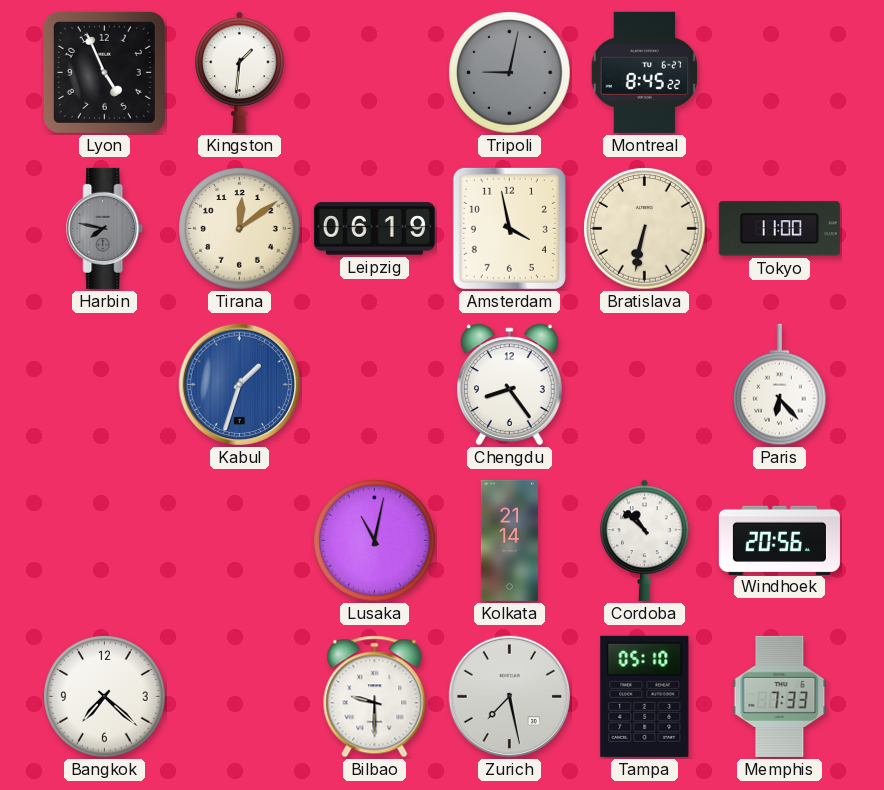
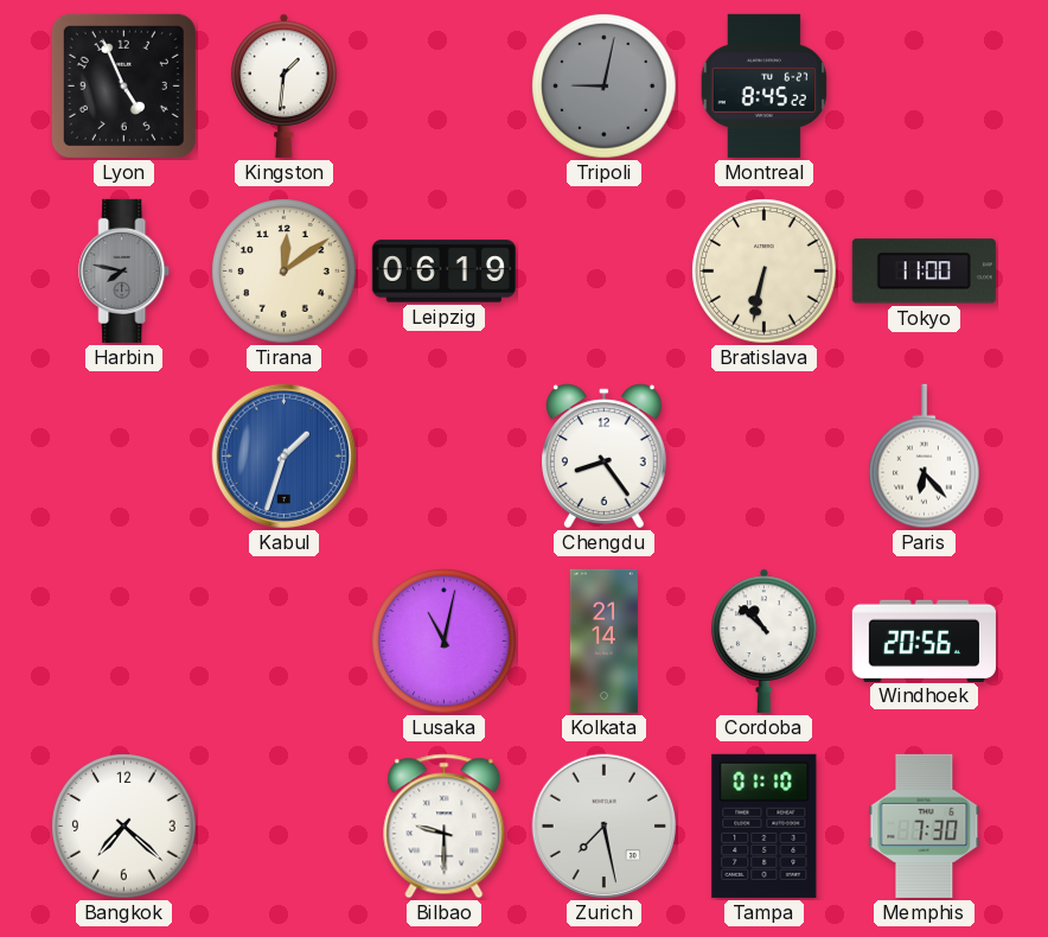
Amsterdam: 3:58 -> none
Tampa: 05:10 -> 01:10
Memphis: 7:33 -> 7:30
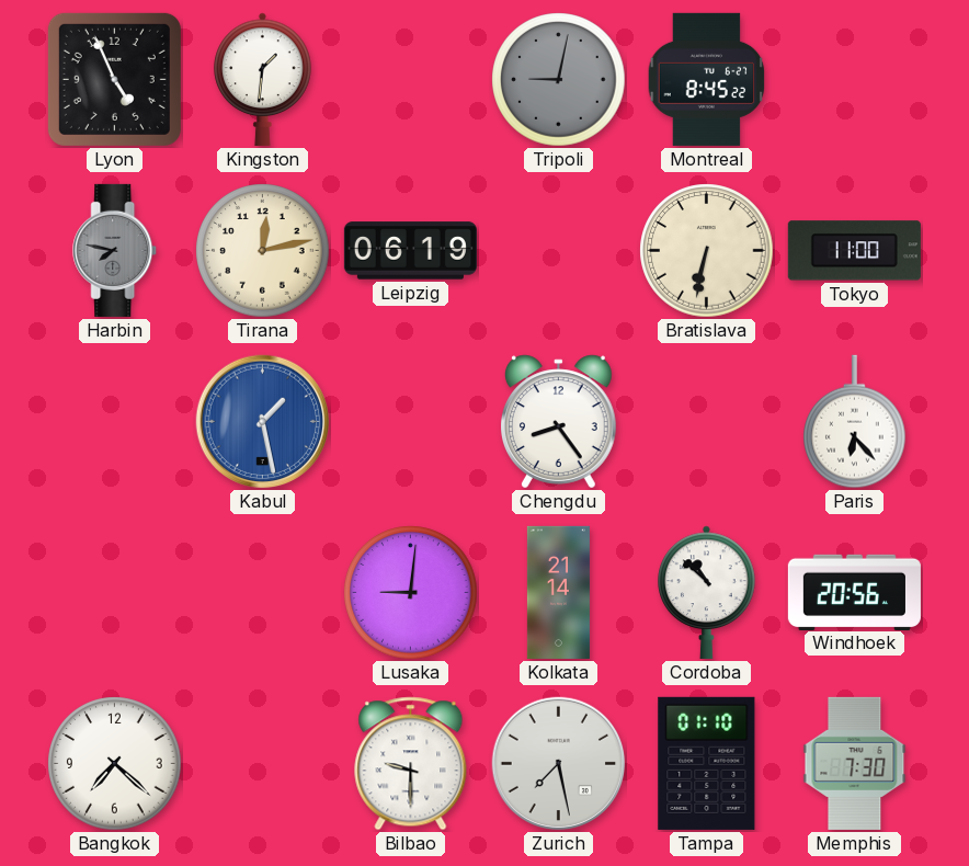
Tirana: 12:09 -> 12:13
Kabul: 1:33 -> 1:28
Lusaka: 11:02 -> 9:01
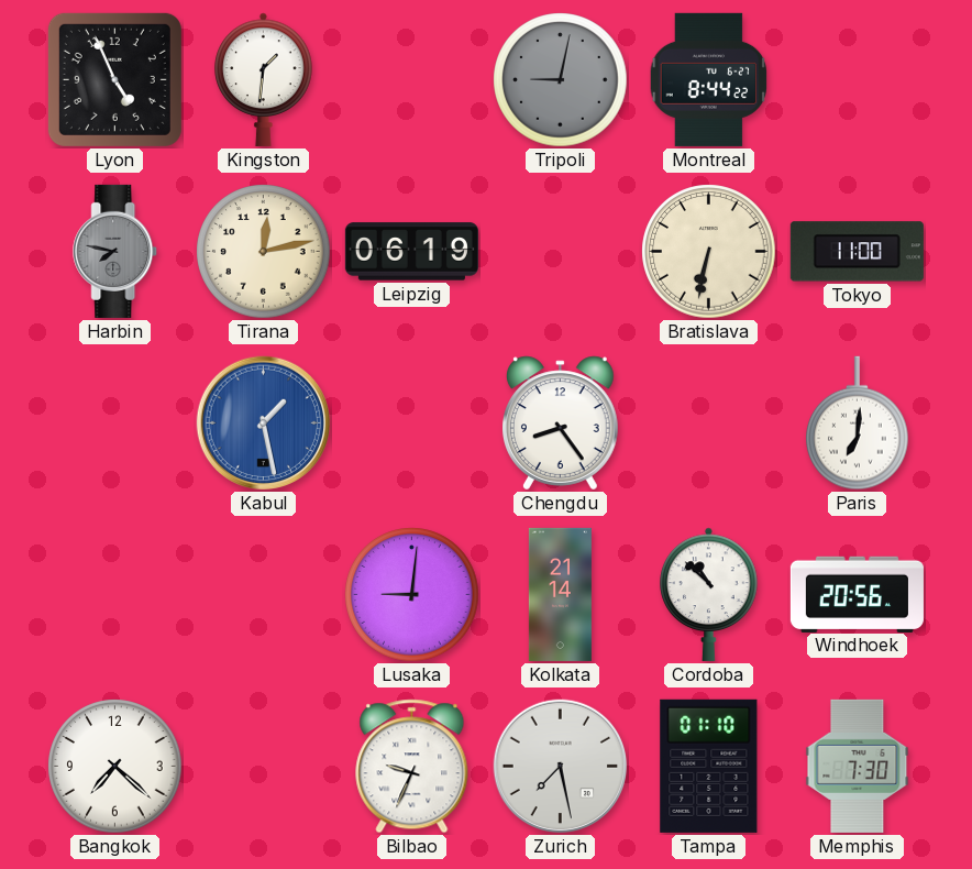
Montreal: 8:45 -> 8:44
Paris: 6:23 -> 7:01
Bilbao: 9:30 -> 9:34
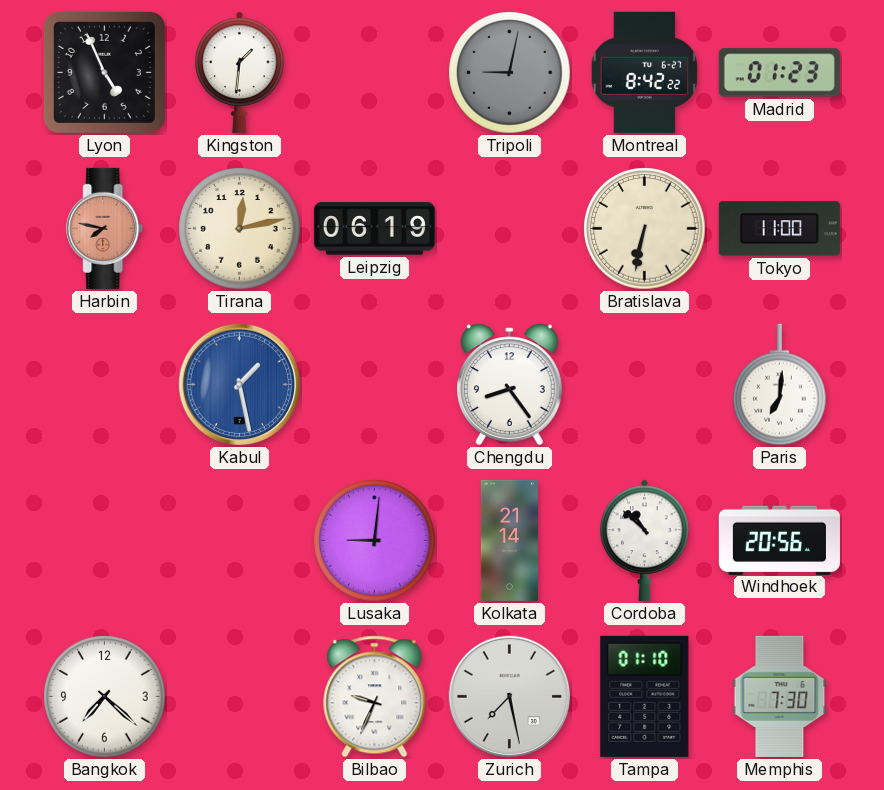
Montreal: 8:44 -> 8:42
Madrid: none -> 01:23
Harbin dial: grey -> salmon
